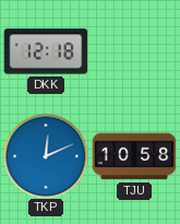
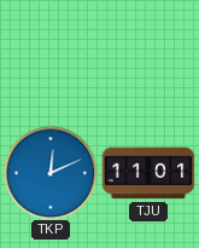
DKK: 12:18 -> none
TJU: 10:58 -> 11:01
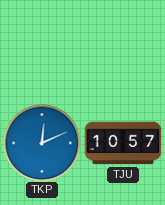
TJU: 11:01 -> 10:57
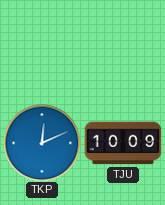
TJU: 10:57 -> 10:09
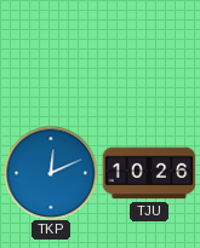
TJU: 10:09 -> 10:26
